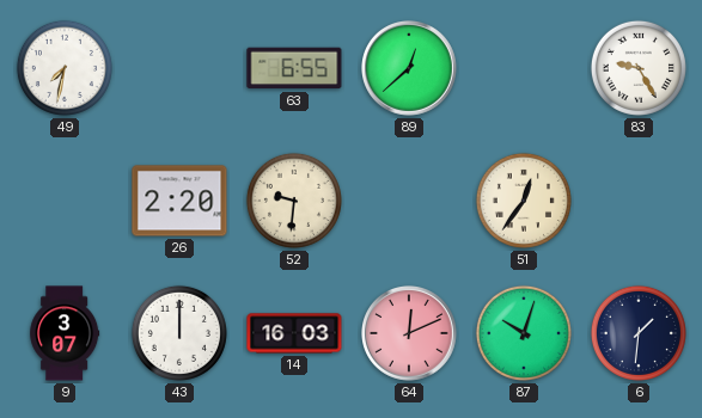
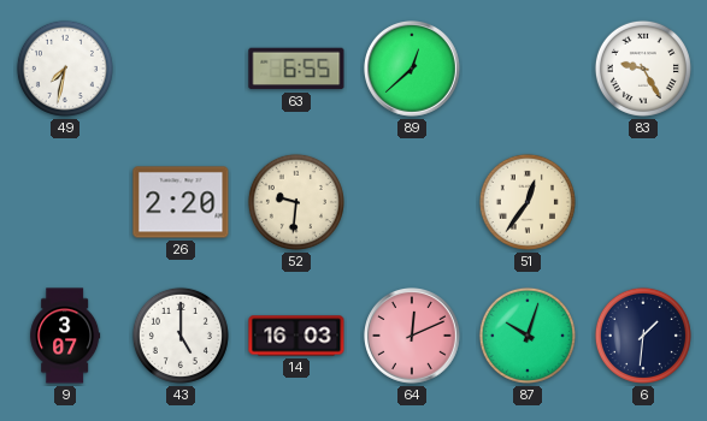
43: 12:00 -> 5:00
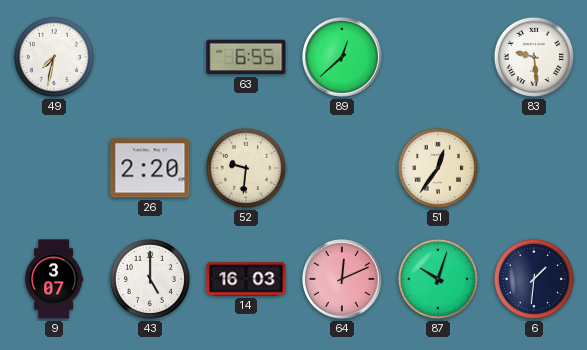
83: 9:25 -> 9:29
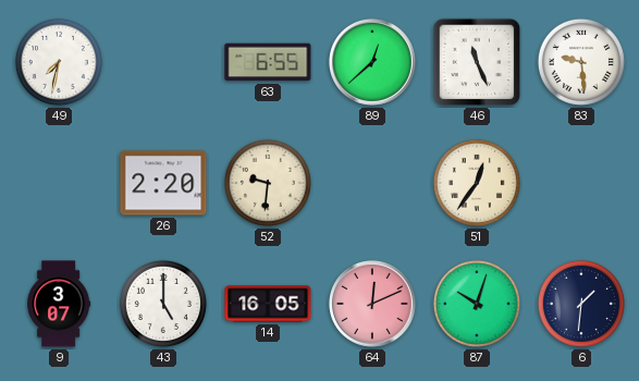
46: none -> 11:26
14: 16:03 -> 16:05
